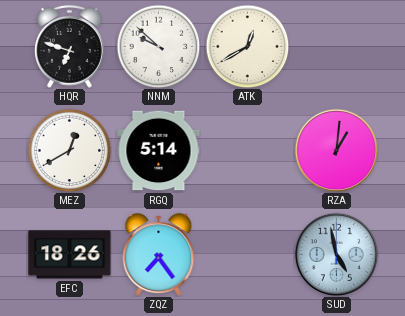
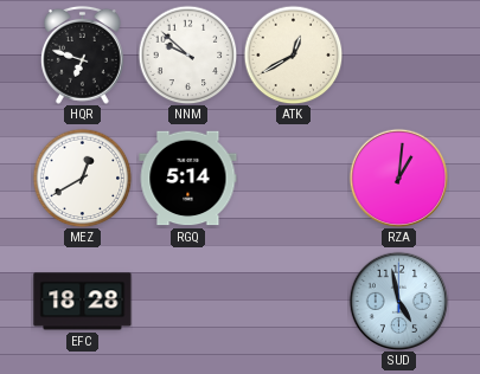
EFC: 18:26 -> 18:28
ZQZ: 7:24 -> none
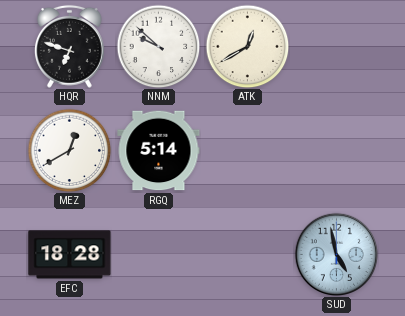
RZA: 1:01 -> none
